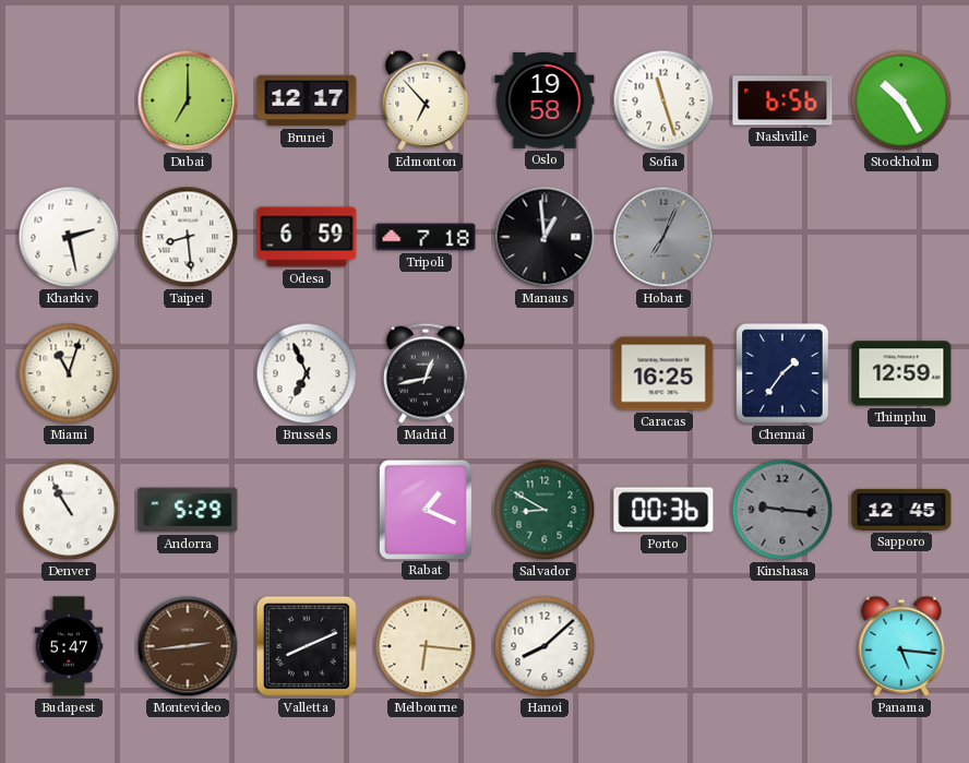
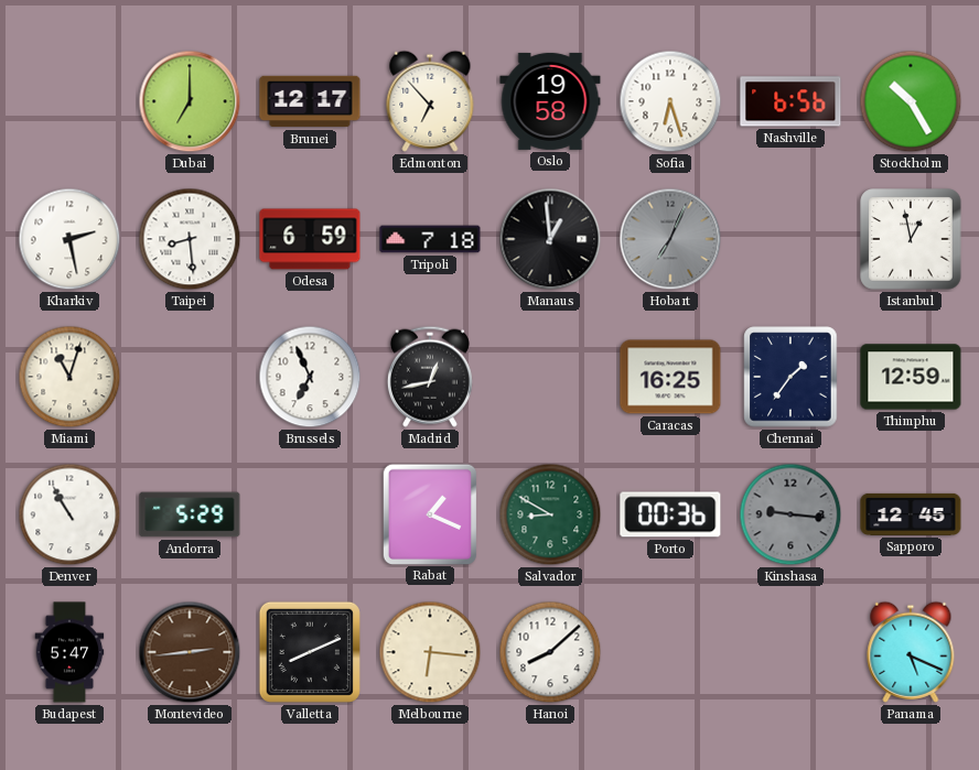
Sofia: 11:27 -> 6:27
Istanbul: none -> 12:58
Panama: 5:16 -> 5:19
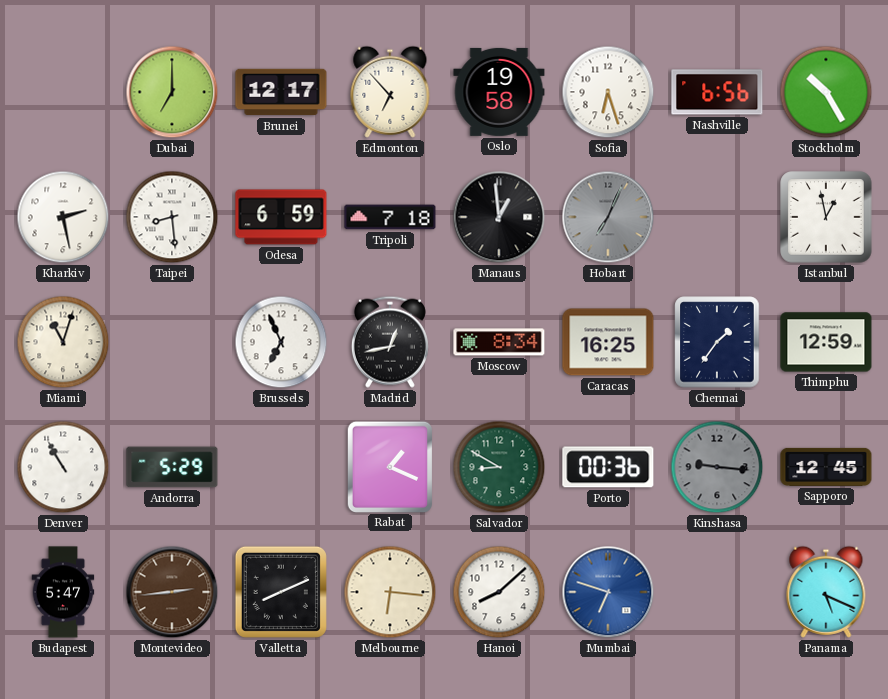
Moscow: none -> 8:34
Mumbai: none -> 6:48
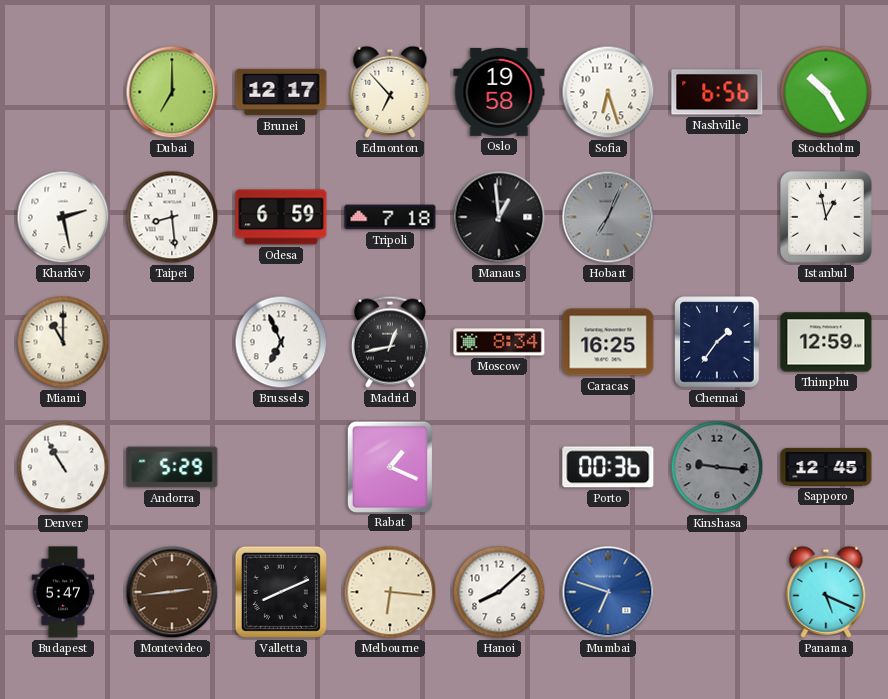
Miami: 11:03 -> 11:00
Salvador: 8:50 -> none
